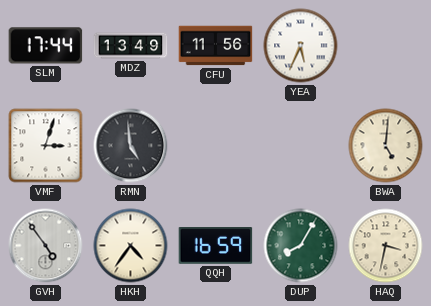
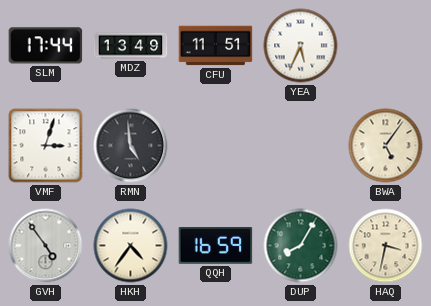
CFU: 11:56 -> 11:51
BWA: 5:01 -> 5:06
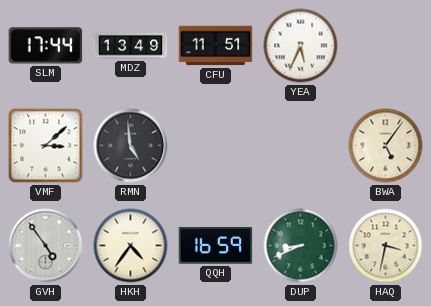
VMF: 3:03 -> 3:08
DUP: 8:05 -> 8:41
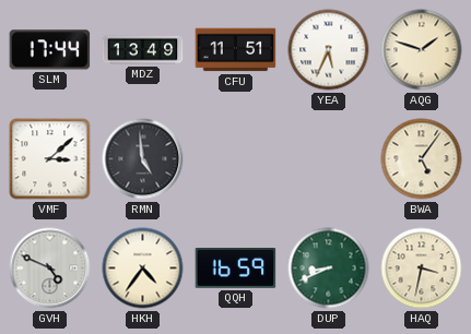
AQG: none -> 1:48
GVH: 4:54 -> 4:49
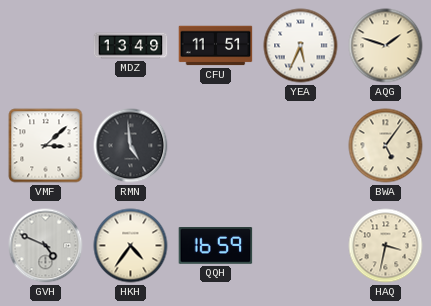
SLM: 17:44 -> none
DUP: 8:41 -> none
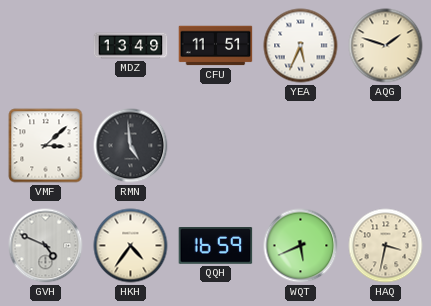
BWA: 5:06 -> none
WQT: none -> 5:41
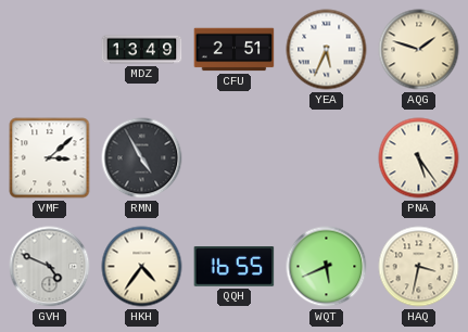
CFU: 11:51 -> 2:51
RMN: 4:59 -> 4:55
PNA: none -> 5:24
QQH: 16:59 -> 16:55
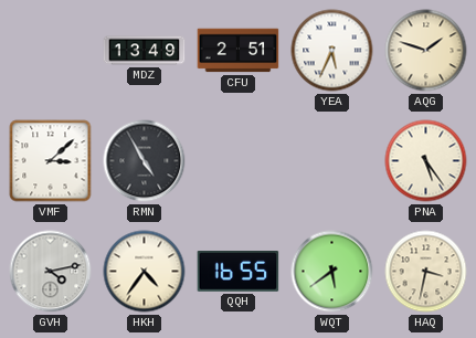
GVH: 4:49 -> 4:13
WQT: 5:41 -> 5:39
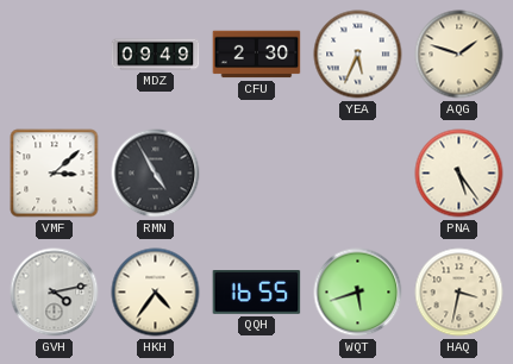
MDZ: 13:49 -> 09:49
CFU: 2:51 -> 2:30
WQT: 5:39 -> 5:42
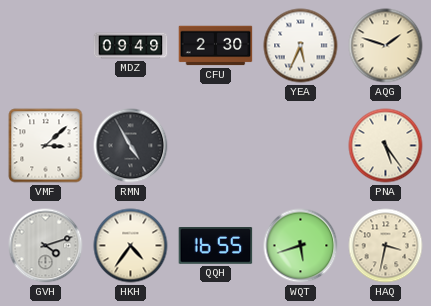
GVH: 4:13 -> 4:12
